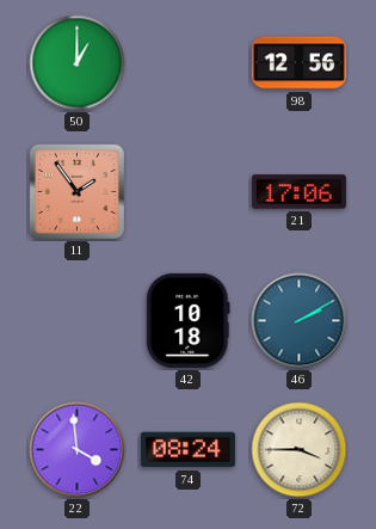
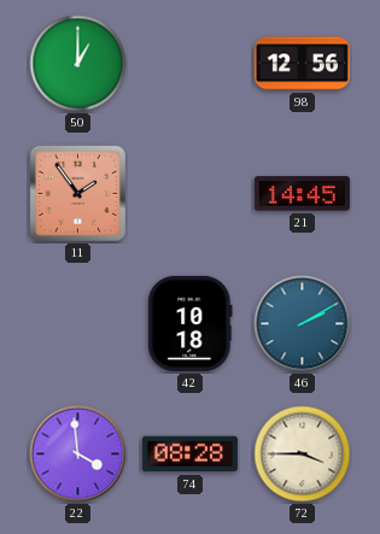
21: 17:06 -> 14:45
74: 08:24 -> 08:28
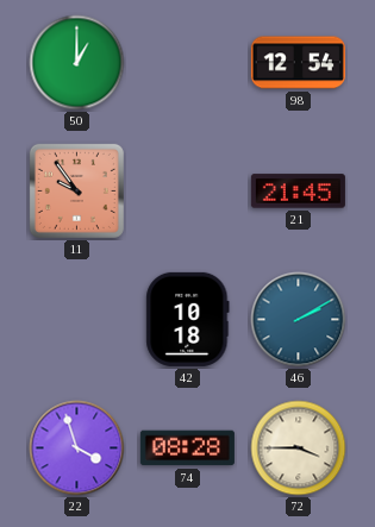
98: 12:56 -> 12:54
11: 1:54 -> 9:54
21: 14:45 -> 21:45
22: 3:59 -> 3:57
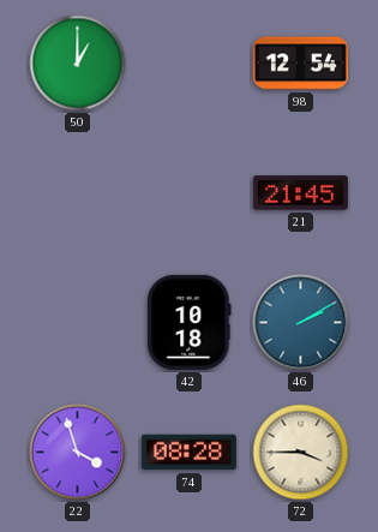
11: 9:54 -> none
